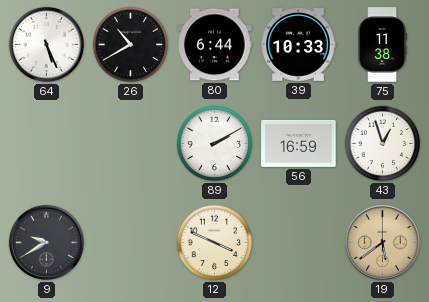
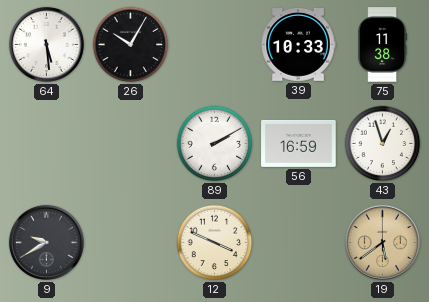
64: 5:26 -> 5:29
26: 10:40 -> 10:05
80: 6:44 -> none
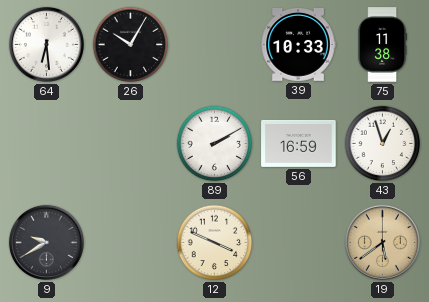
64: 5:29 -> 6:29
